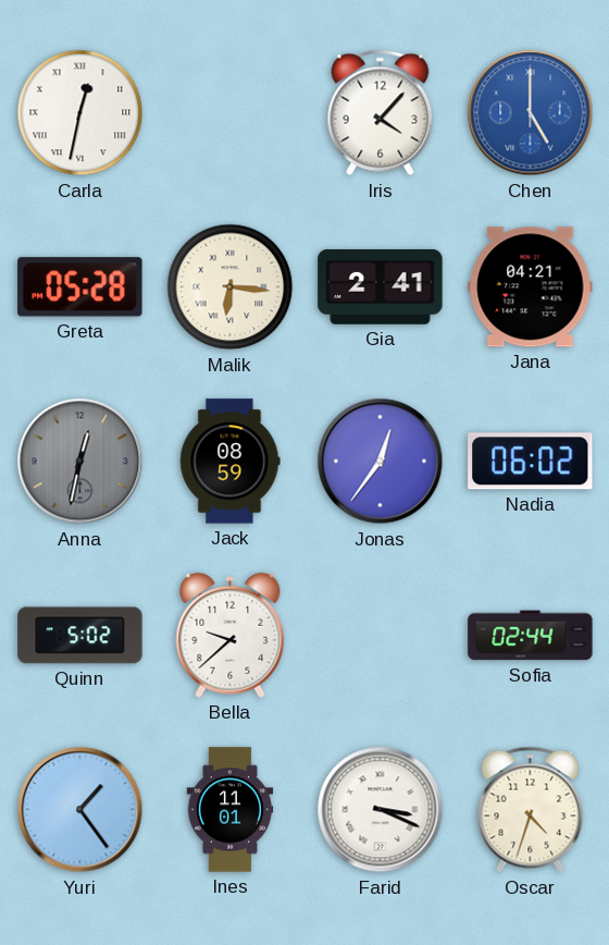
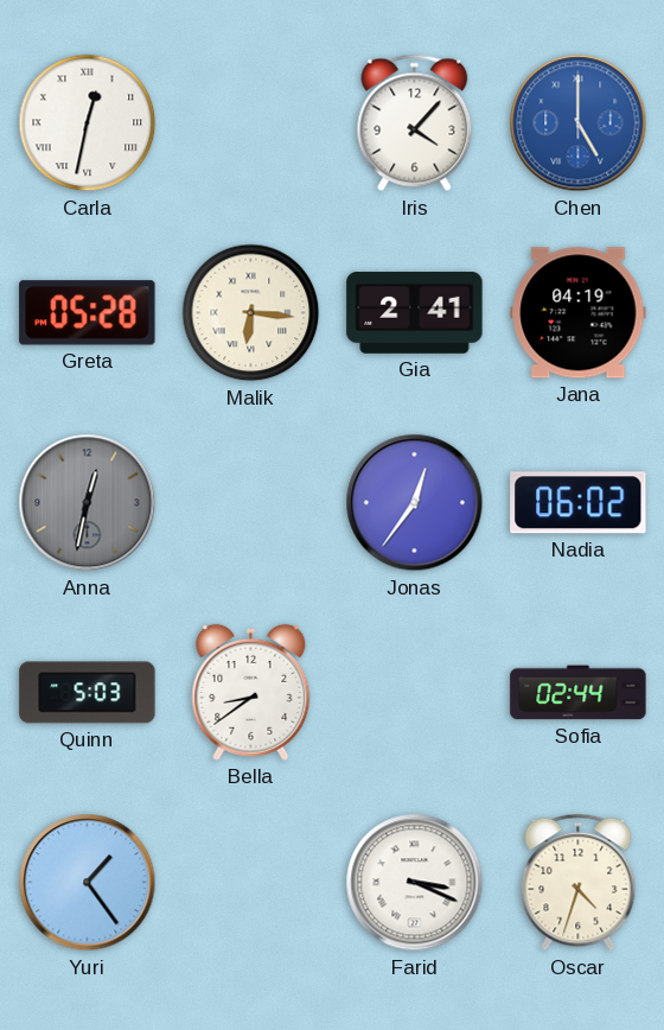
Jana: 04:21 -> 04:19
Jack: 08:59 -> none
Quinn: 5:02 -> 5:03
Bella: 9:38 -> 8:39
Ines: 11:01 -> none
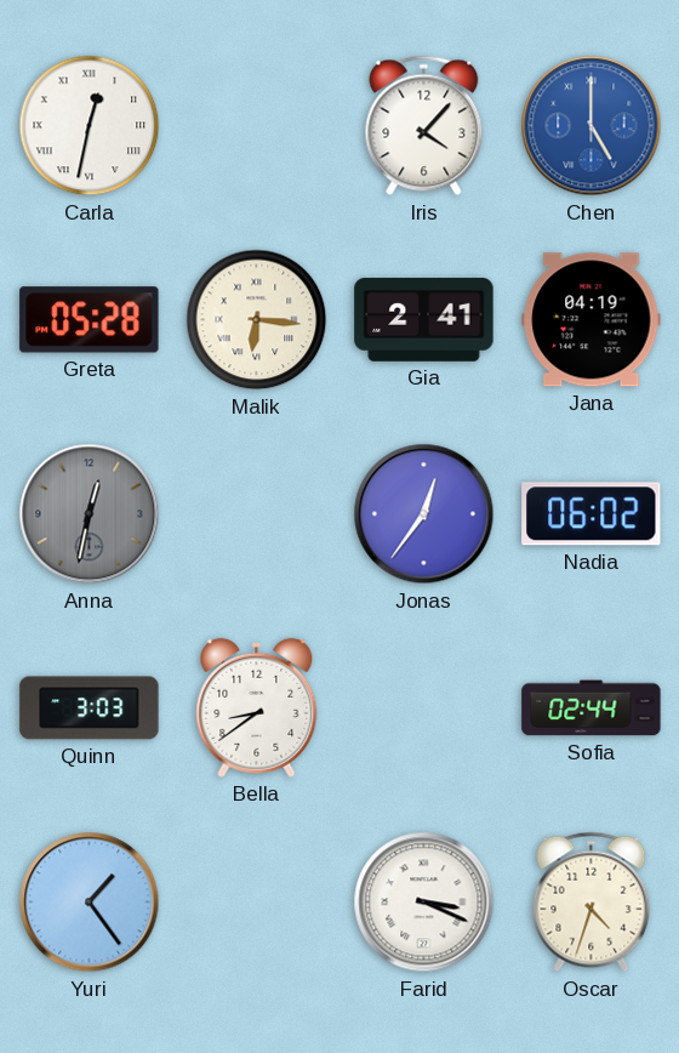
Quinn: 5:03 -> 3:03
